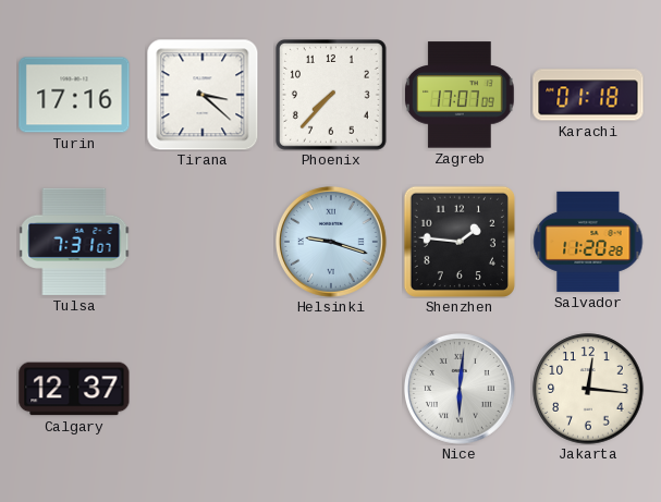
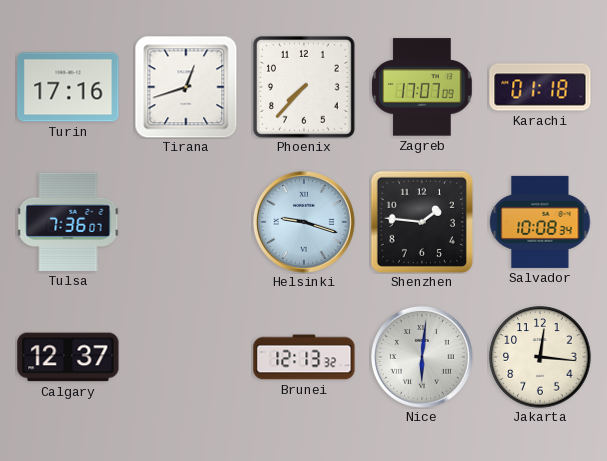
Tirana: 3:22 -> 12:42
Tulsa: 7:31 -> 7:36
Salvador: 11:20 -> 10:08
Brunei: none -> 12:13
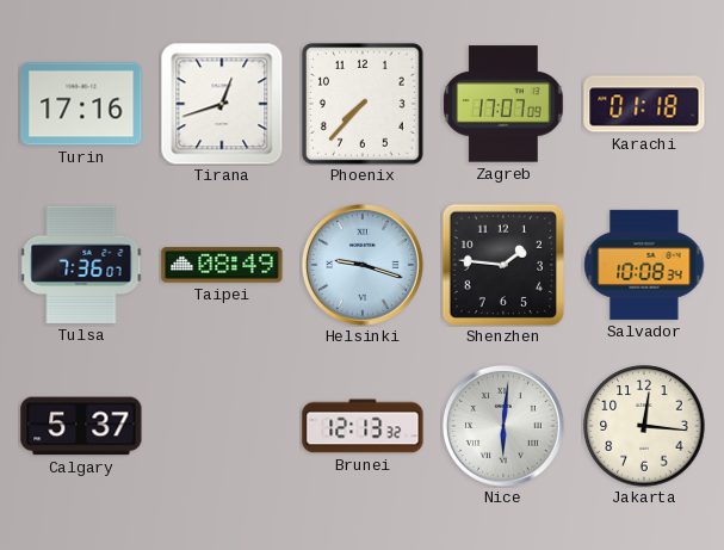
Taipei: none -> 08:49
Calgary: 12:37 -> 5:37
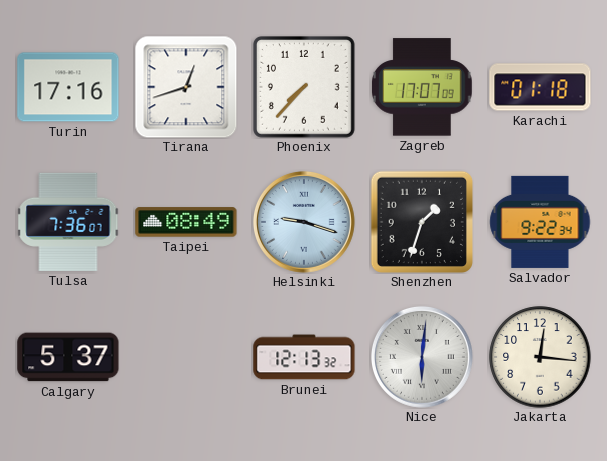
Shenzhen: 1:46 -> 1:33
Salvador: 10:08 -> 9:22
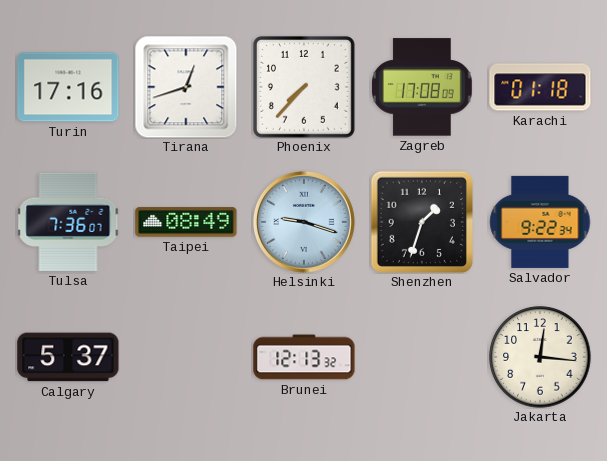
Zagreb: 17:07 -> 17:08
Nice: 6:01 -> none
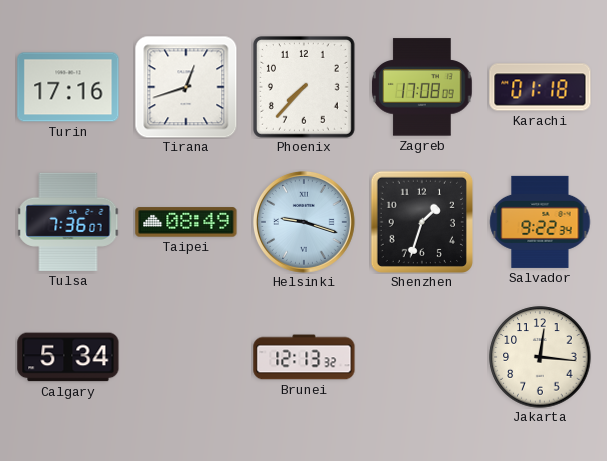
Calgary: 5:37 -> 5:34
